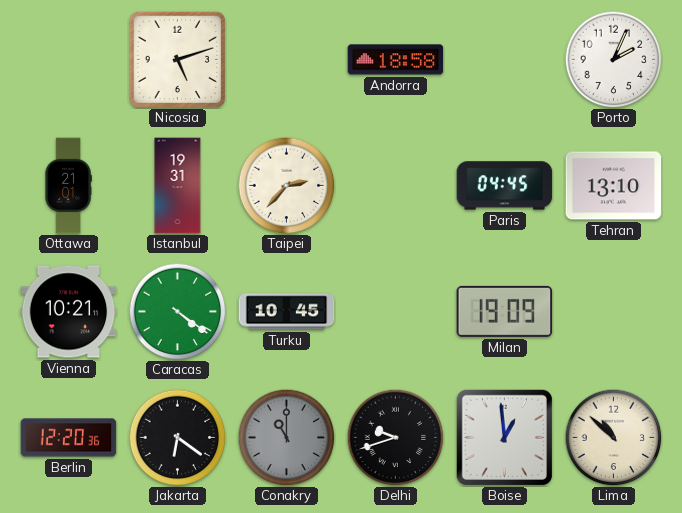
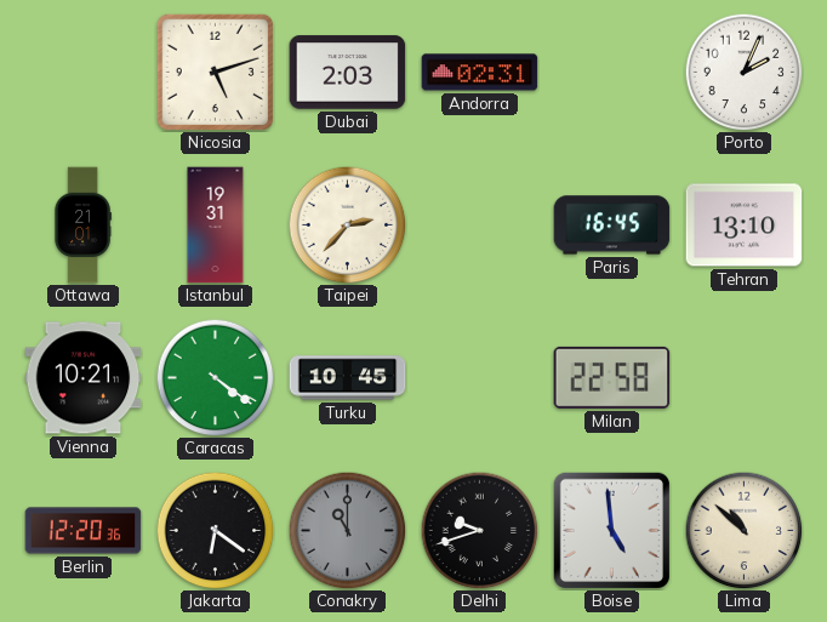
Dubai: none -> 2:03
Andorra: 18:58 -> 02:31
Paris: 04:45 -> 16:45
Milan: 19:09 -> 22:58
Boise: 12:59 -> 4:59
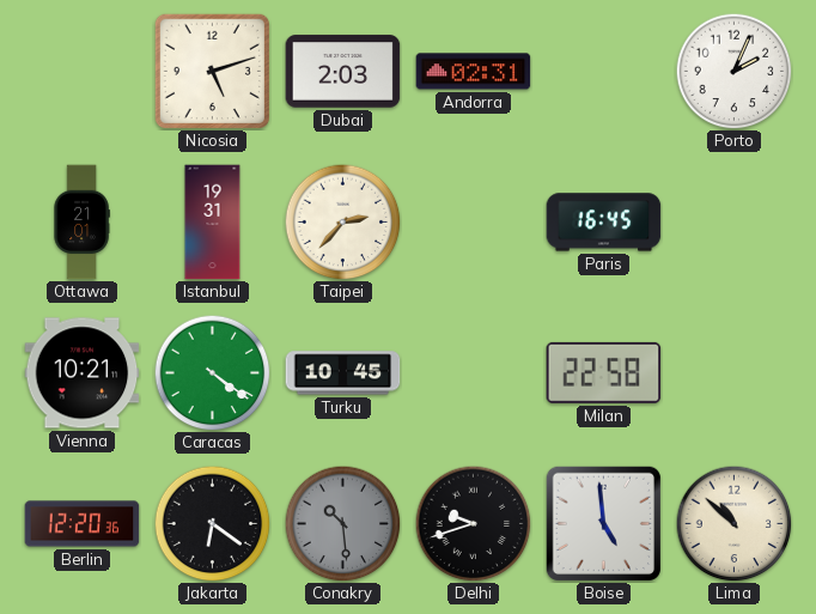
Tehran: 13:10 -> none
Conakry: 11:00 -> 10:29
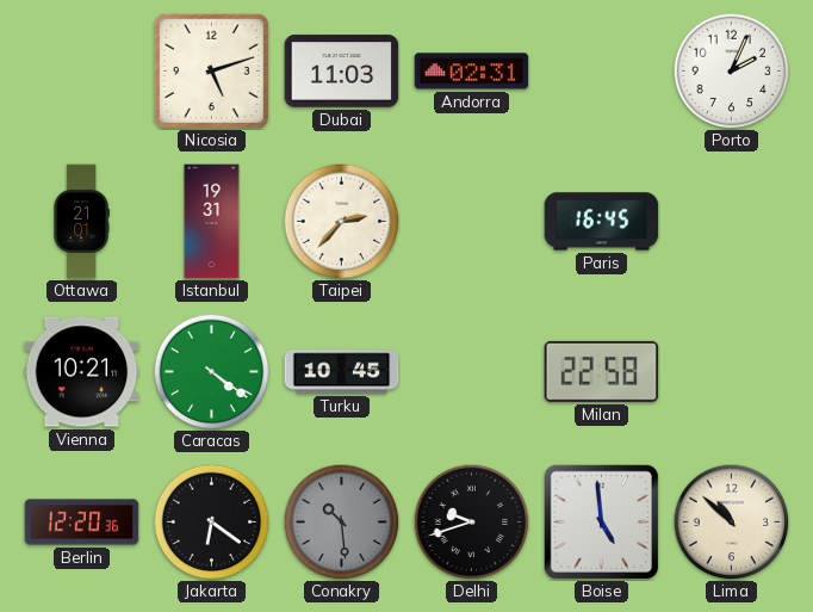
Dubai: 2:03 -> 11:03
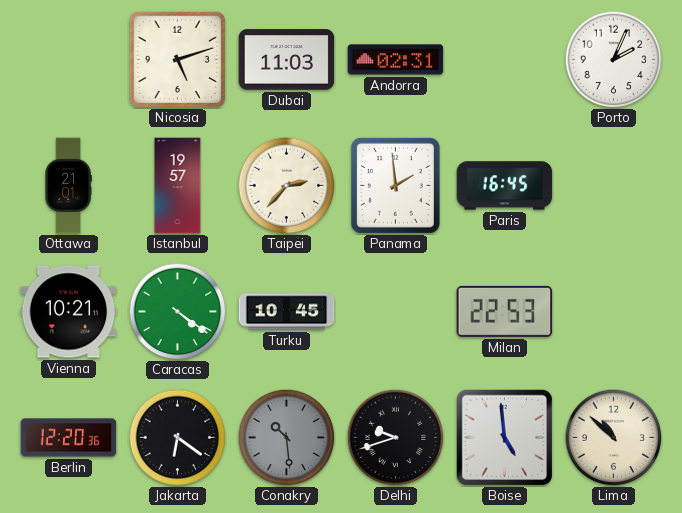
Istanbul: 19:31 -> 19:57
Panama: none -> 1:59
Milan: 22:58 -> 22:53
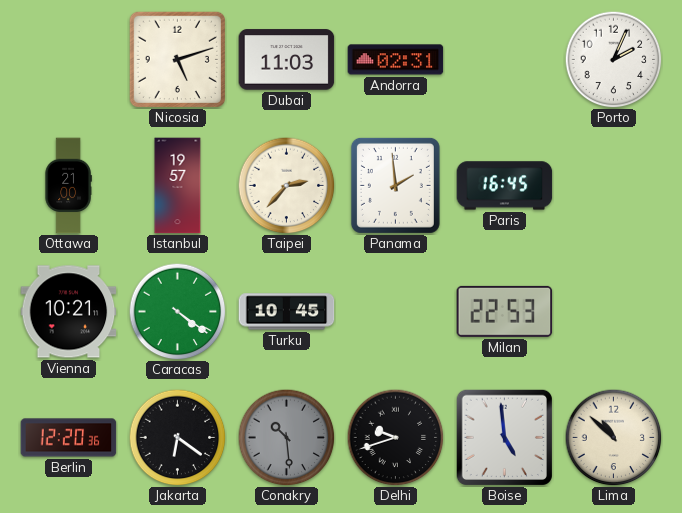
Ottawa: 21:01 -> 21:00
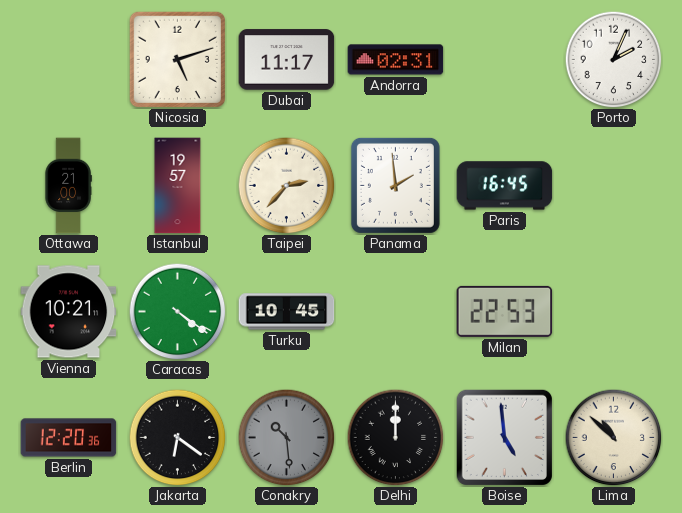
Dubai: 11:03 -> 11:17
Delhi: 9:42 -> 12:00
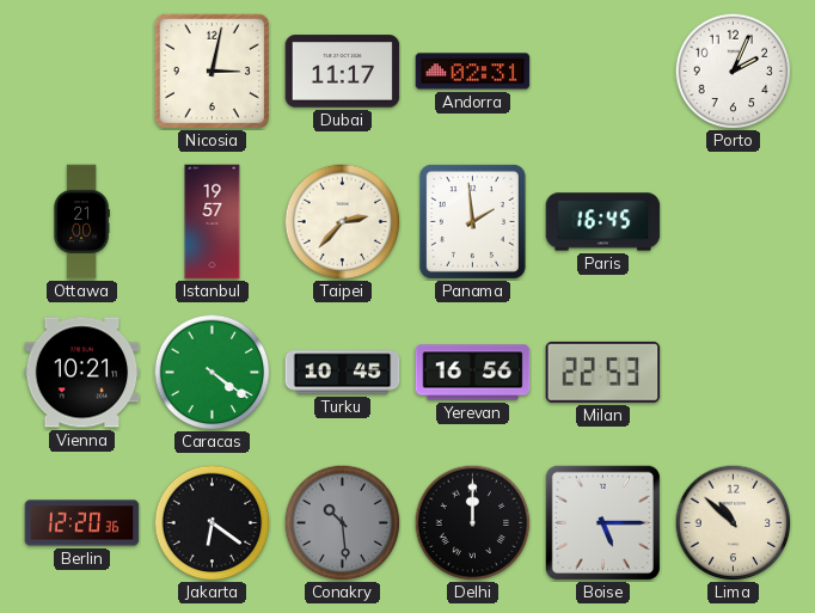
Nicosia: 5:12 -> 3:02
Yerevan: none -> 16:56
Boise: 4:59 -> 5:15
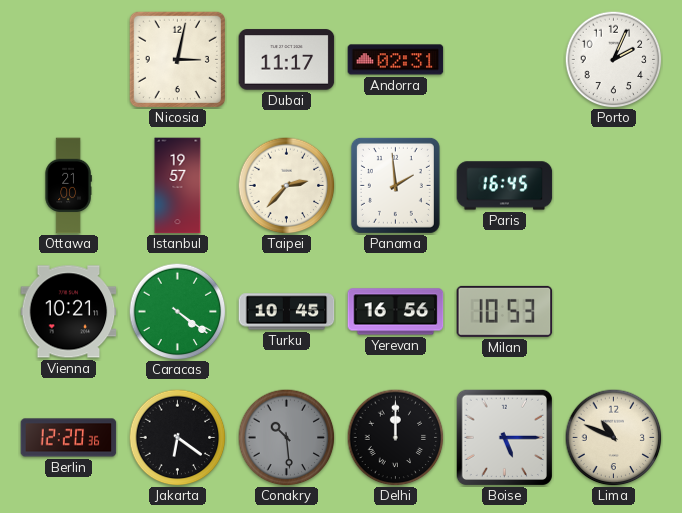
Milan: 22:53 -> 10:53
Lima: 10:52 -> 10:49
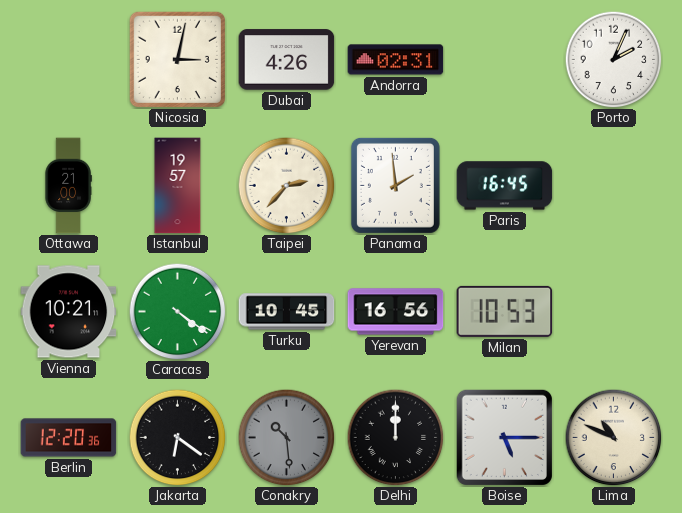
Dubai: 11:17 -> 4:26
